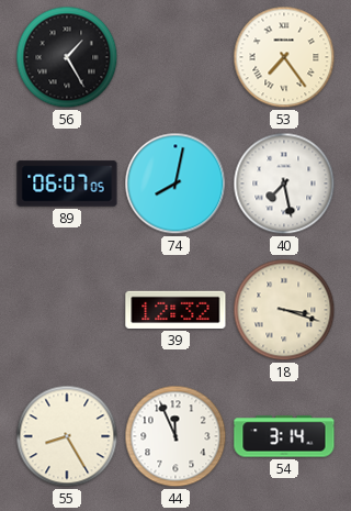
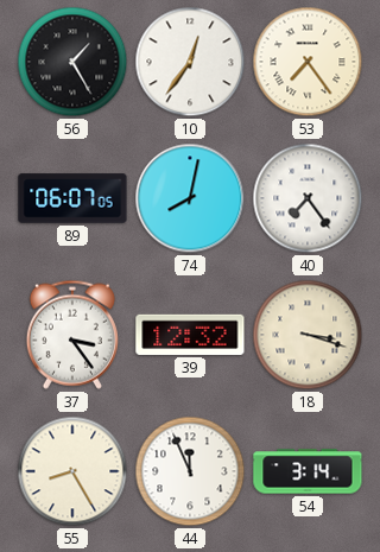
10: none -> 12:36
40: 7:28 -> 7:24
37: none -> 3:24
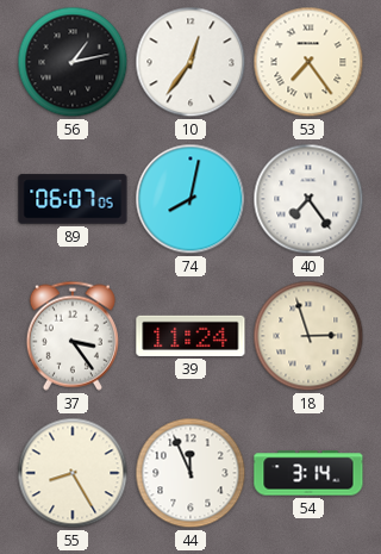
56: 1:25 -> 1:13
39: 12:32 -> 11:24
18: 3:18 -> 2:57
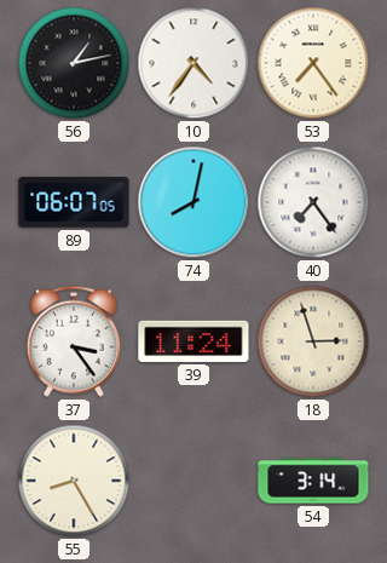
10: 12:36 -> 4:36
44: 11:56 -> none
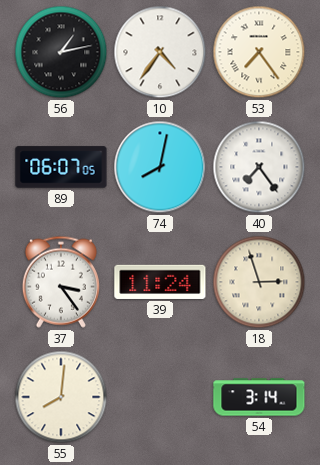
55: 8:25 -> 8:01
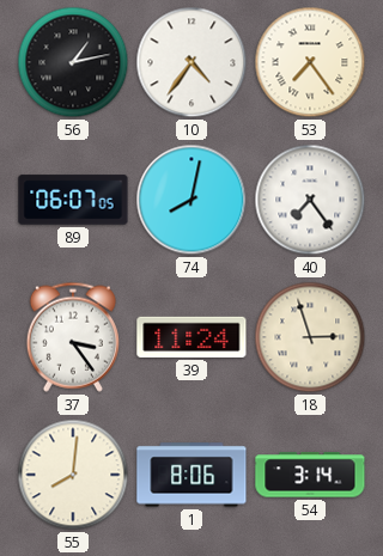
1: none -> 8:06
